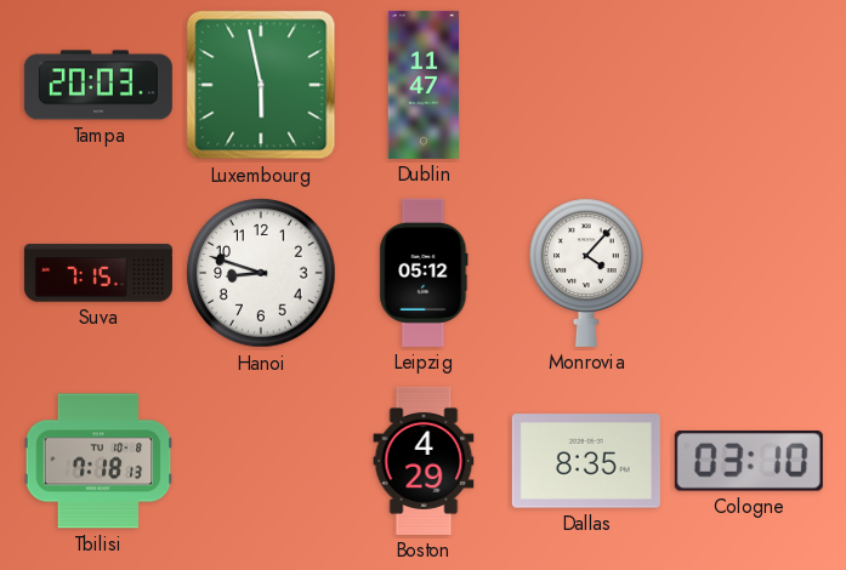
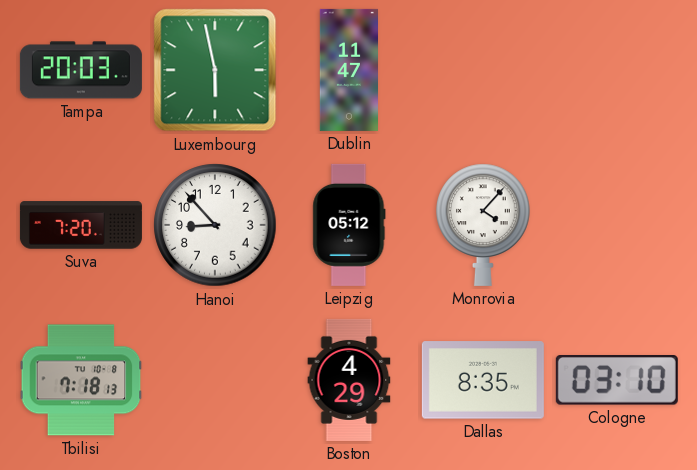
Suva: 7:15 -> 7:20
Hanoi: 8:48 -> 8:53
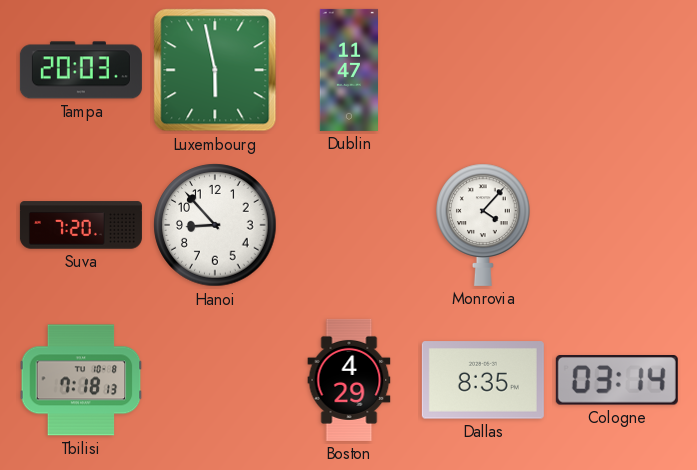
Leipzig: 05:12 -> none
Cologne: 03:10 -> 03:14
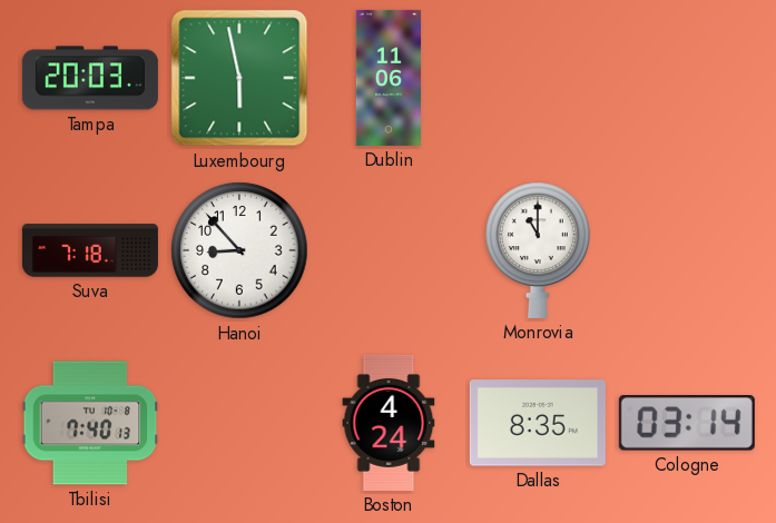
Dublin: 11:47 -> 11:06
Suva: 7:20 -> 7:18
Monrovia: 4:07 -> 11:00
Tbilisi: 7:18 -> 7:40
Boston: 4:29 -> 4:24
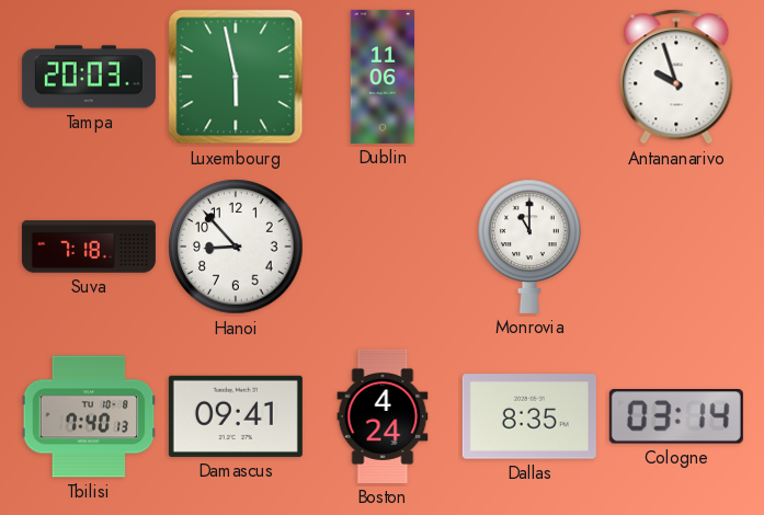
Antananarivo: none -> 9:57
Damascus: none -> 09:41
